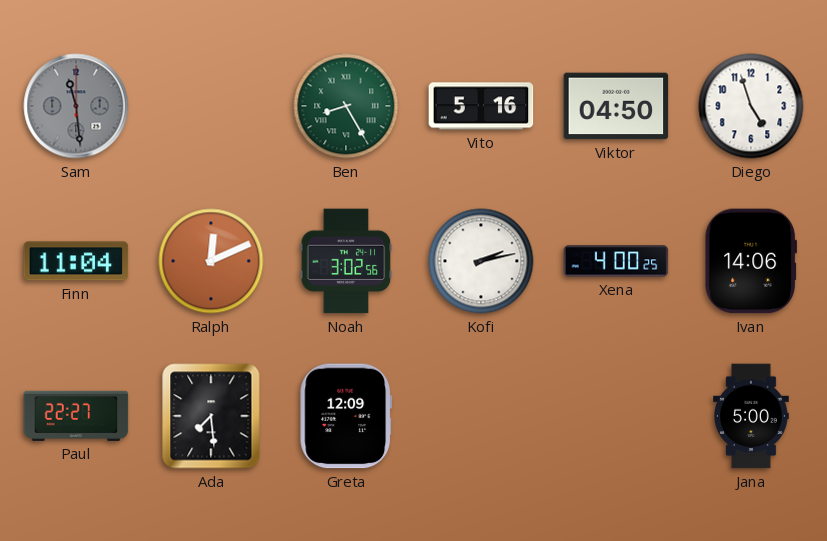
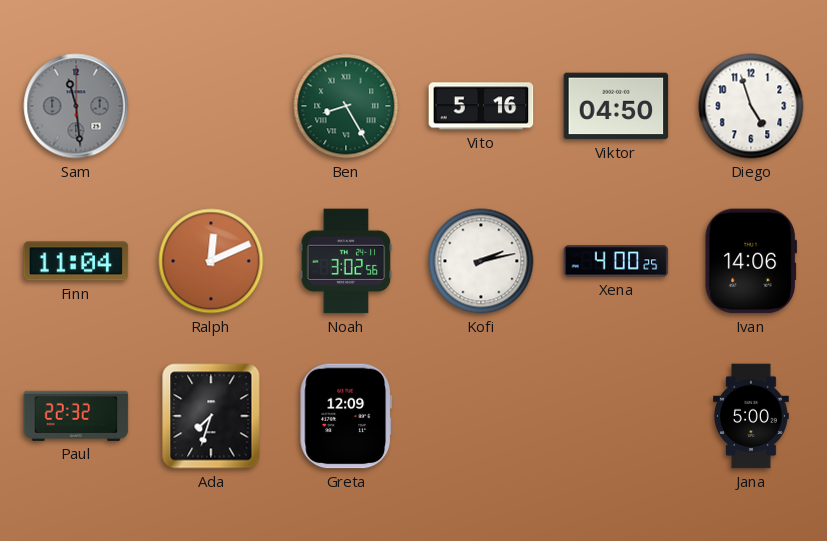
Paul: 22:27 -> 22:32
Ada: 7:29 -> 7:33
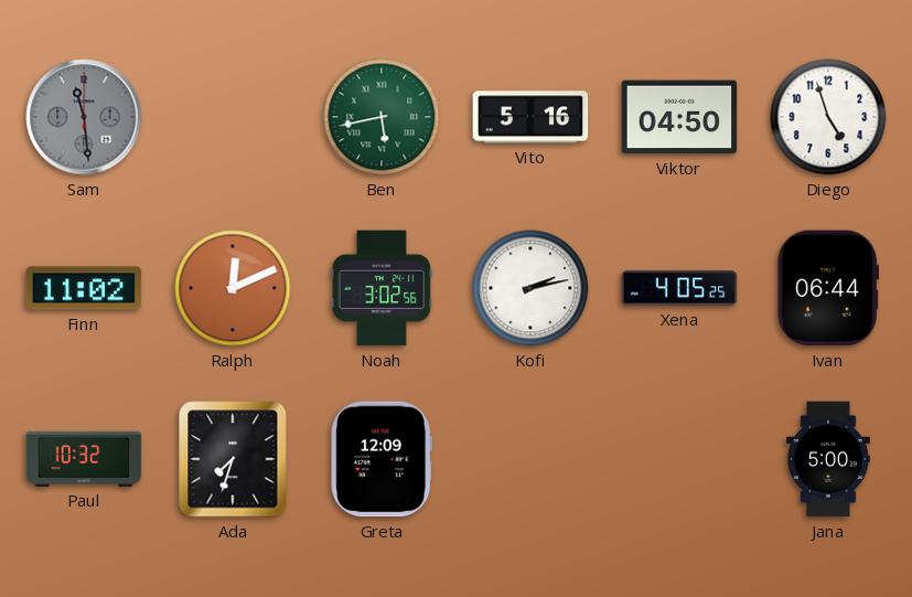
Ben: 8:25 -> 5:43
Finn: 11:04 -> 11:02
Xena: 4:00 -> 4:05
Ivan: 14:06 -> 06:44
Paul: 22:32 -> 10:32
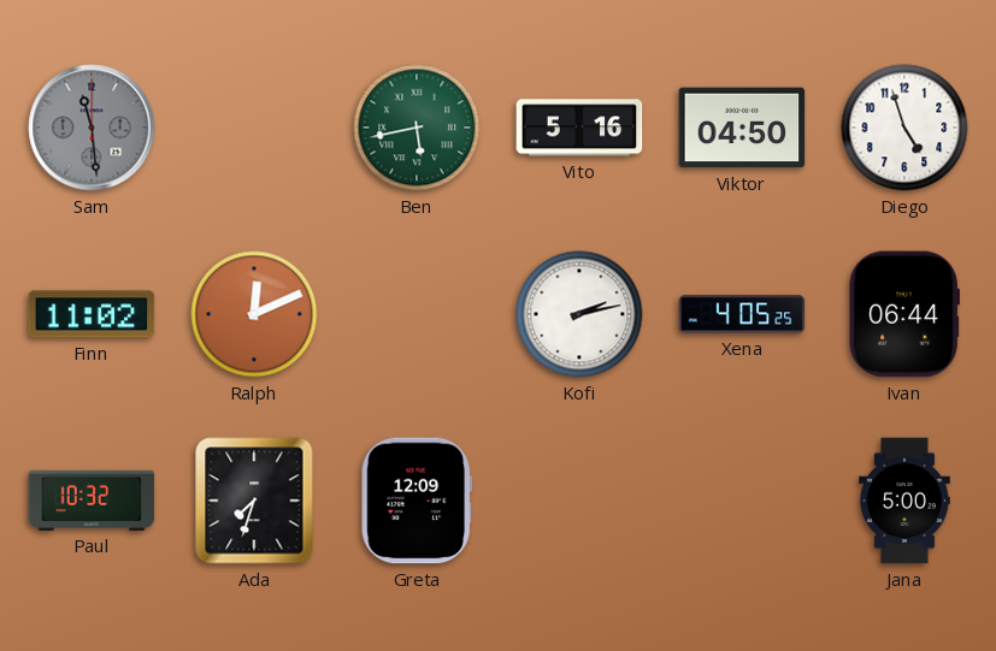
Noah: 3:02 -> none
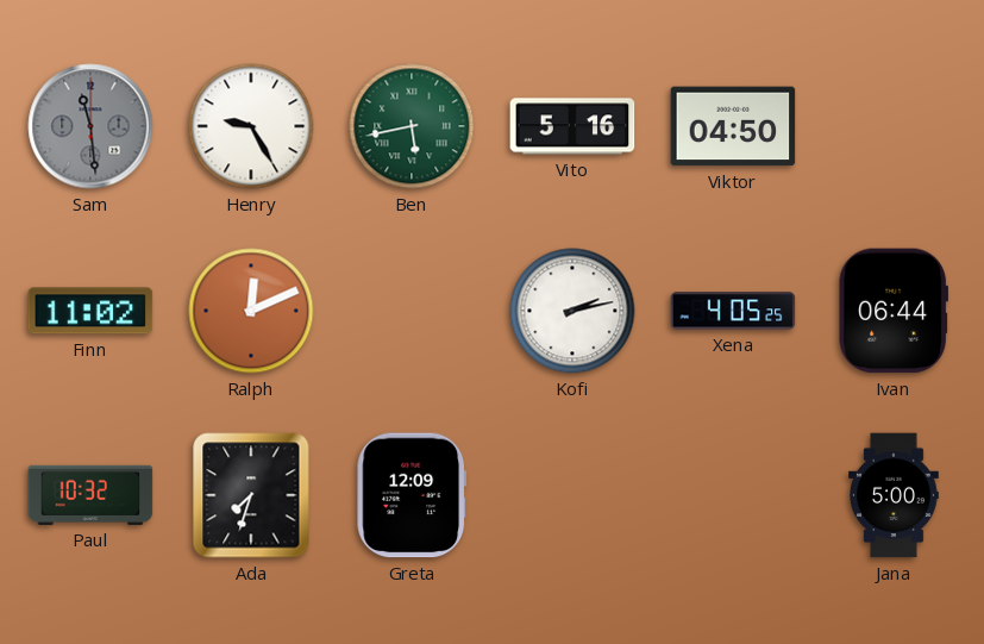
Henry: none -> 9:25
Diego: 4:57 -> none
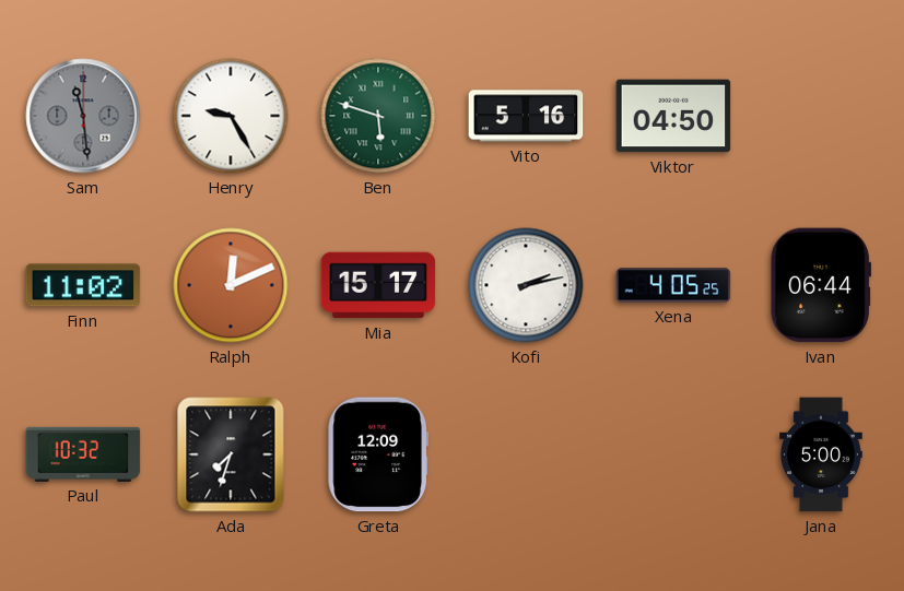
Ben: 5:43 -> 5:48
Mia: none -> 15:17
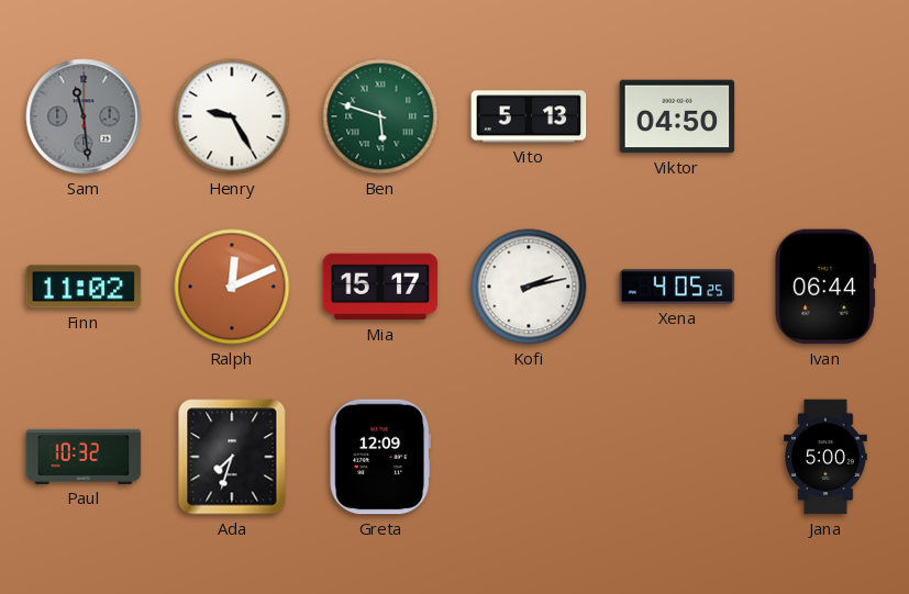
Vito: 5:16 -> 5:13
